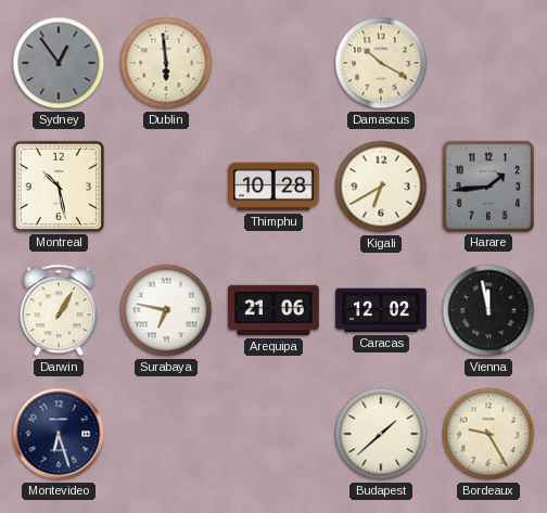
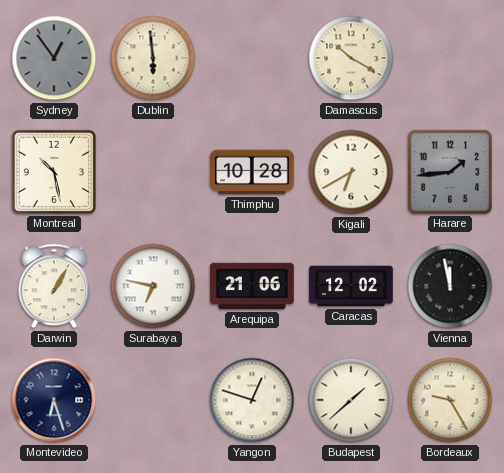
Yangon: none -> 12:48
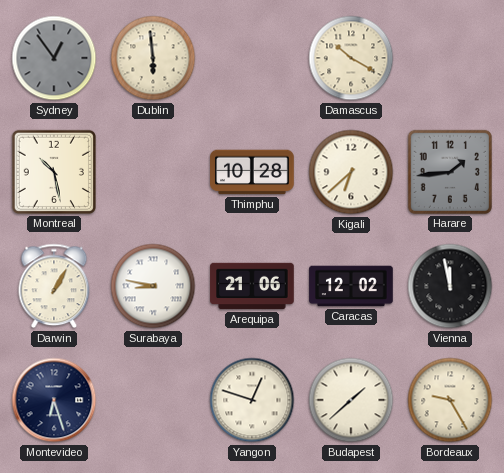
Kigali: 6:40 -> 6:38
Surabaya: 6:47 -> 8:47
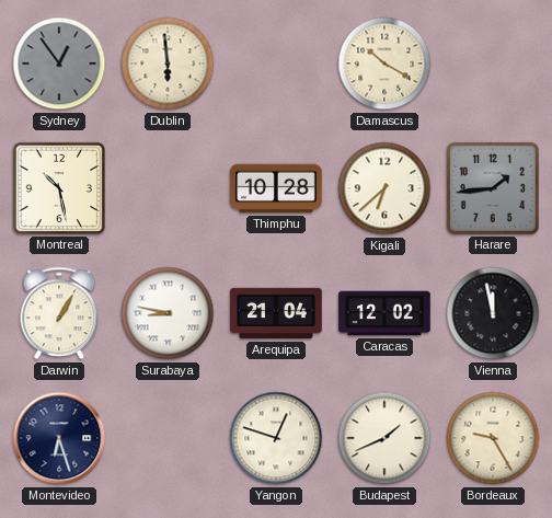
Arequipa: 21:06 -> 21:04
Budapest: 1:38 -> 1:41
